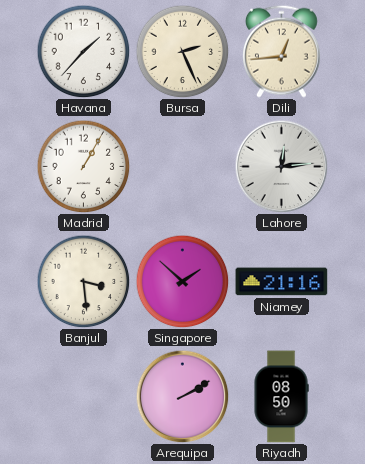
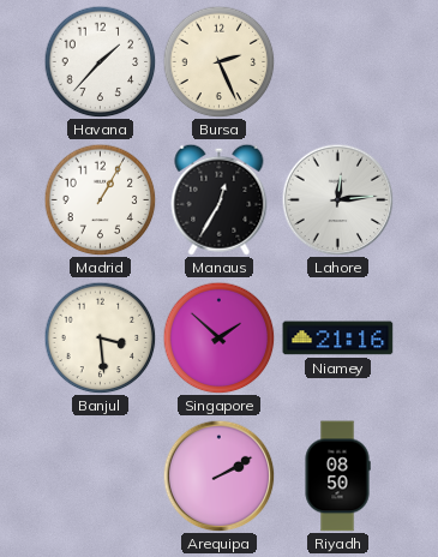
Dili: 12:44 -> none
Manaus: none -> 12:35
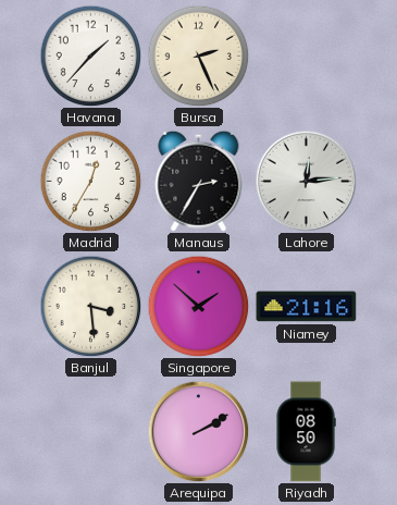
Madrid: 1:05 -> 12:35
Manaus: 12:35 -> 2:35
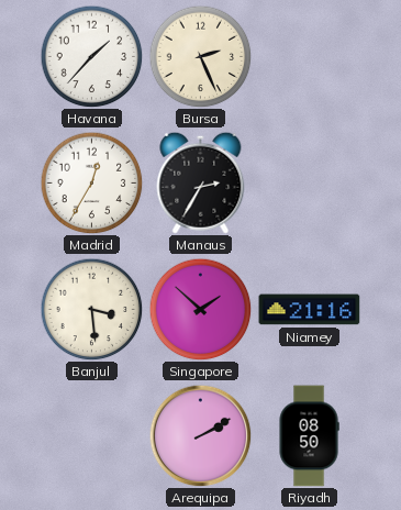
Lahore: 12:14 -> none
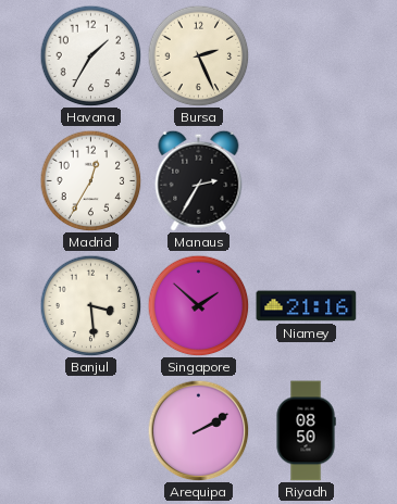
Havana: 1:37 -> 1:35
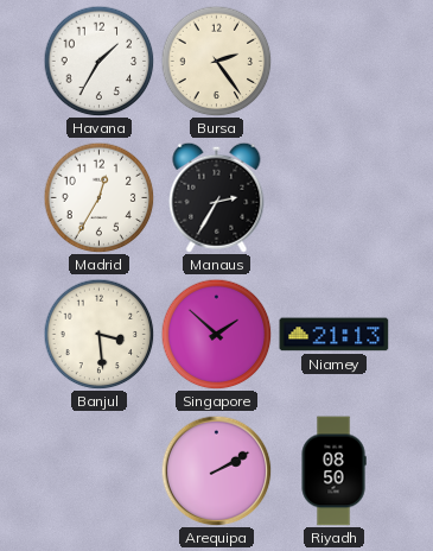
Bursa: 2:26 -> 2:24
Niamey: 21:16 -> 21:13
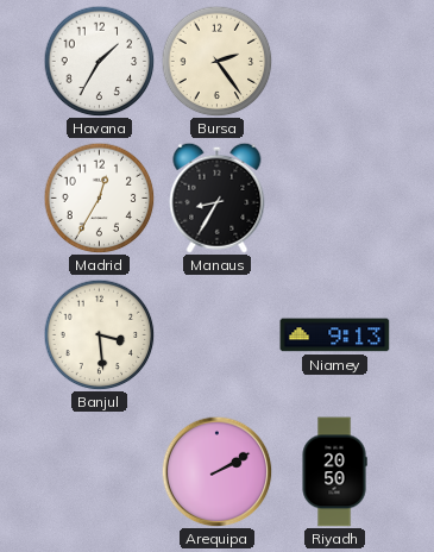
Manaus: 2:35 -> 8:35
Singapore: 1:52 -> none
Niamey: 21:13 -> 9:13
Riyadh: 08:50 -> 20:50
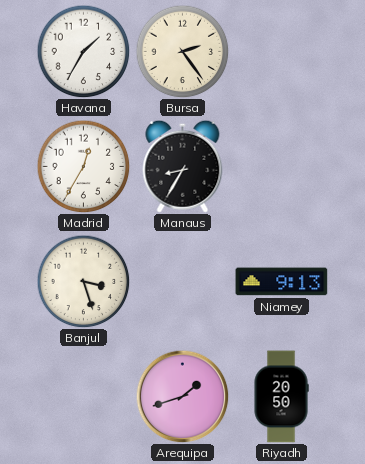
Banjul: 3:29 -> 3:27
Arequipa: 2:10 -> 1:42
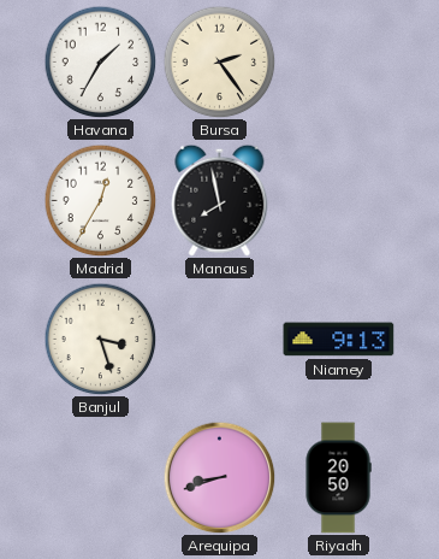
Manaus: 8:35 -> 7:58
Arequipa: 1:42 -> 8:42
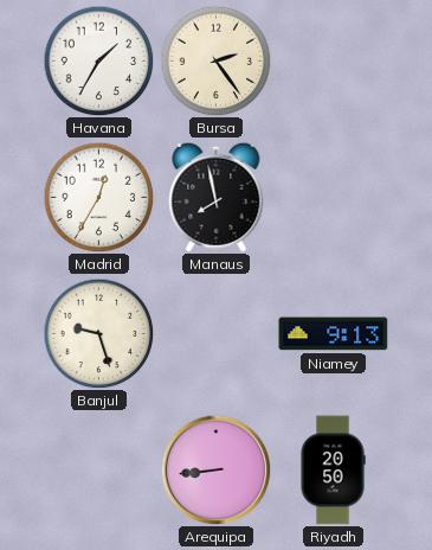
Banjul: 3:27 -> 9:27
Arequipa: 8:42 -> 8:44
